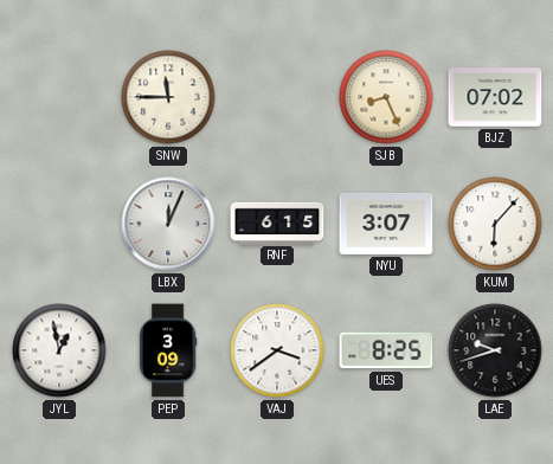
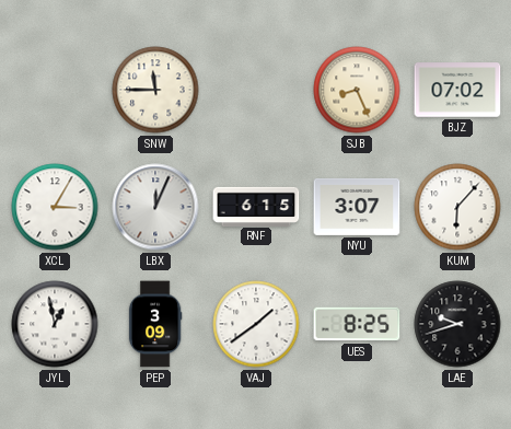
XCL: none -> 3:05
VAJ: 3:39 -> 1:39
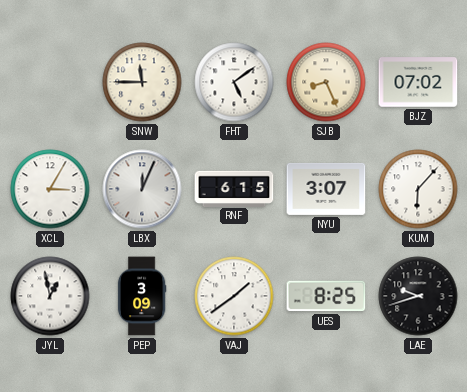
FHT: none -> 5:09
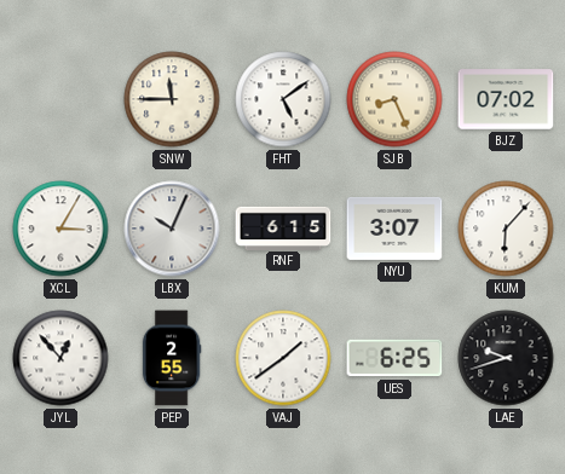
LBX: 12:04 -> 10:04
JYL: 12:58 -> 12:53
PEP: 3:09 -> 2:55
UES: 8:25 -> 6:25
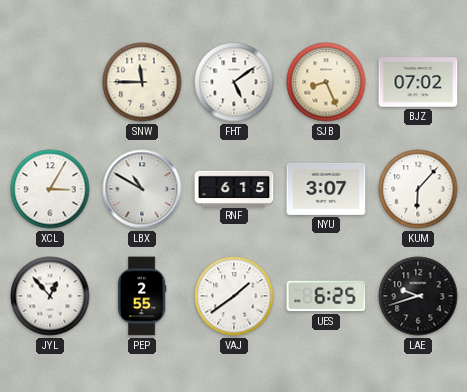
LBX: 10:04 -> 10:50
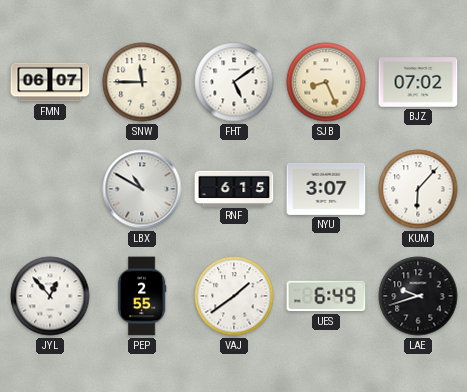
FMN: none -> 06:07
XCL: 3:05 -> none
UES: 6:25 -> 6:49
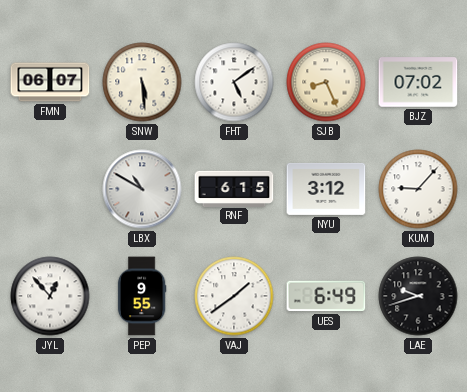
SNW: 11:45 -> 5:29
NYU: 3:07 -> 3:12
KUM: 6:07 -> 9:07
PEP: 2:55 -> 9:55
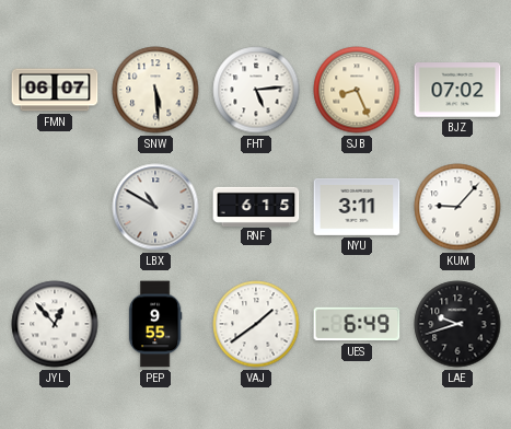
FHT: 5:09 -> 5:14
NYU: 3:12 -> 3:11
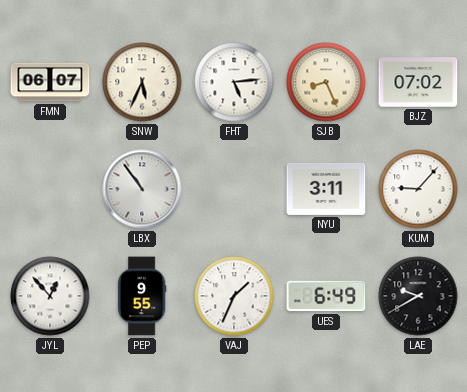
SNW: 5:29 -> 5:34
LBX: 10:50 -> 10:54
RNF: 6:15 -> none
VAJ: 1:39 -> 1:34
LAE: 9:42 -> 9:40
